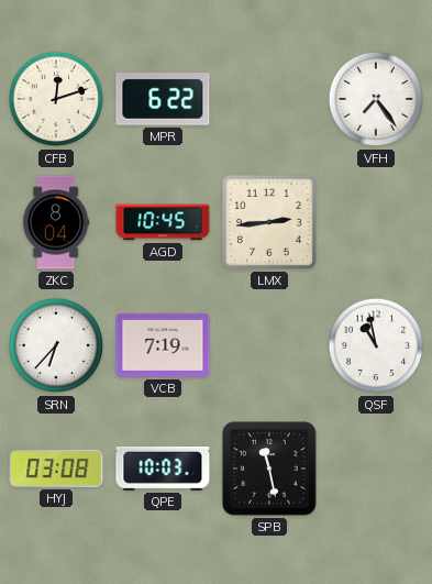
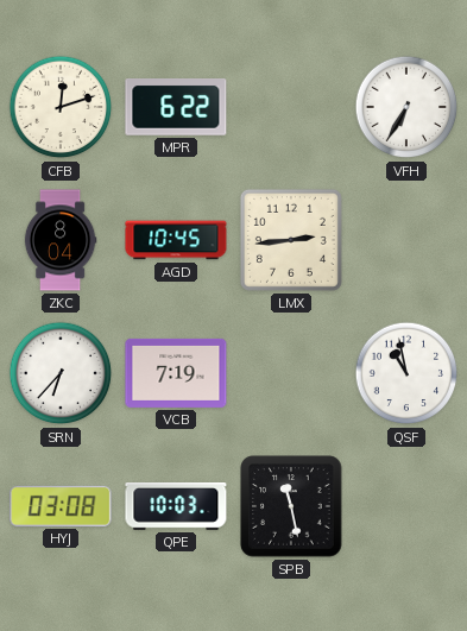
VFH: 7:24 -> 6:35
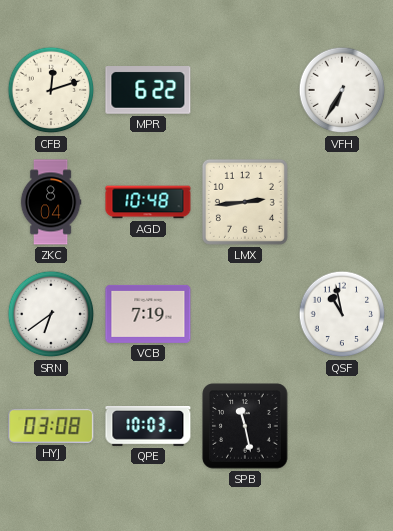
AGD: 10:45 -> 10:48
SRN: 6:37 -> 6:39
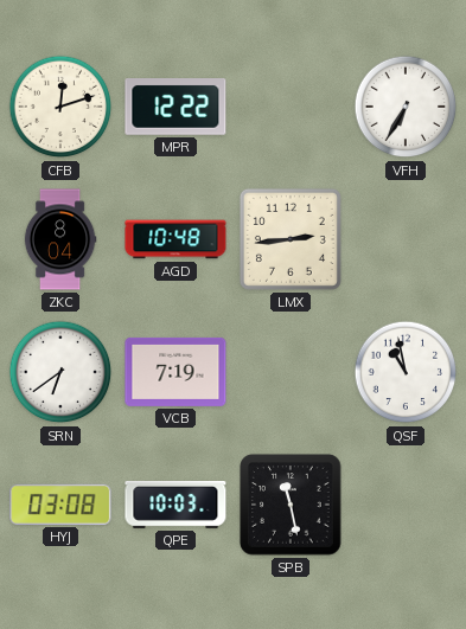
MPR: 6:22 -> 12:22
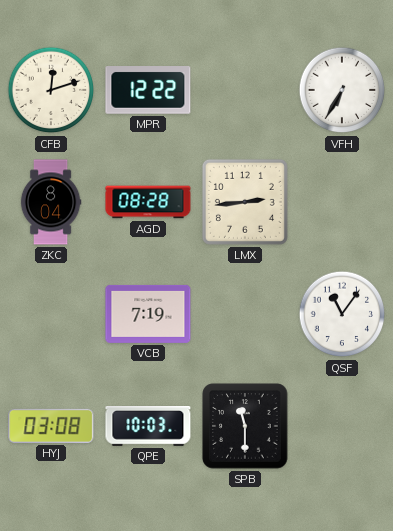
AGD: 10:48 -> 08:28
SRN: 6:39 -> none
QSF: 10:58 -> 11:06
SPB: 11:28 -> 11:30
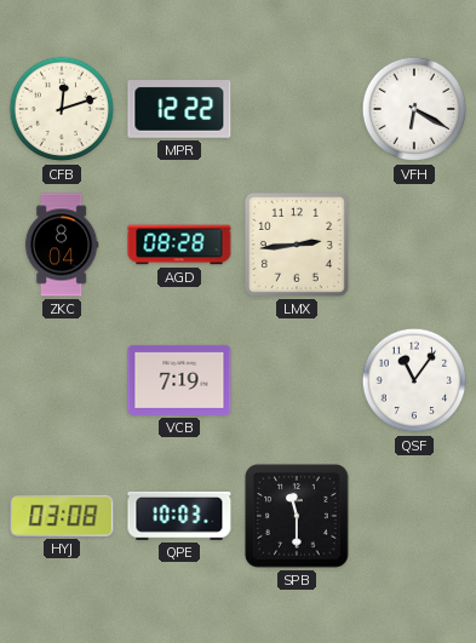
VFH: 6:35 -> 6:20
